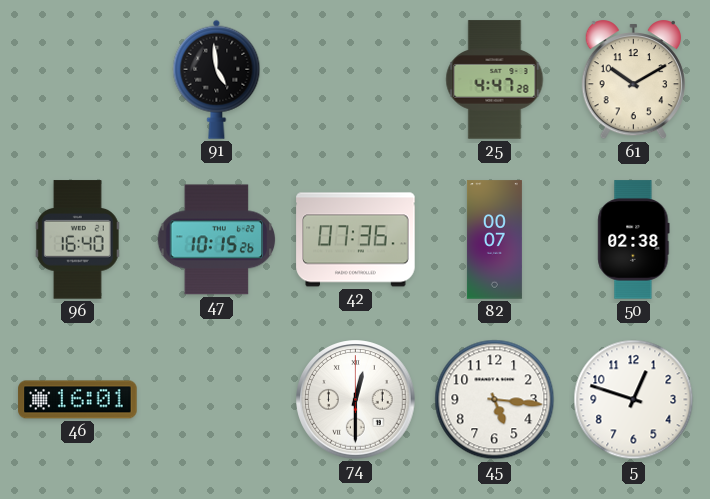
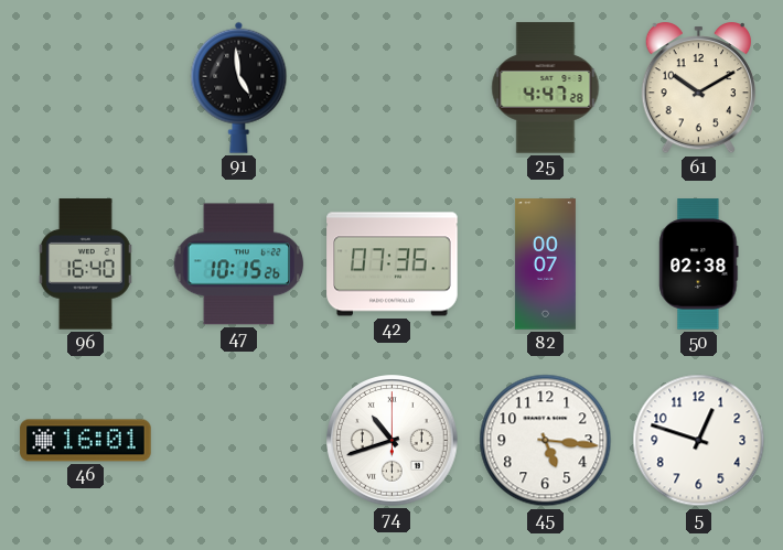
74: 12:30 -> 10:42
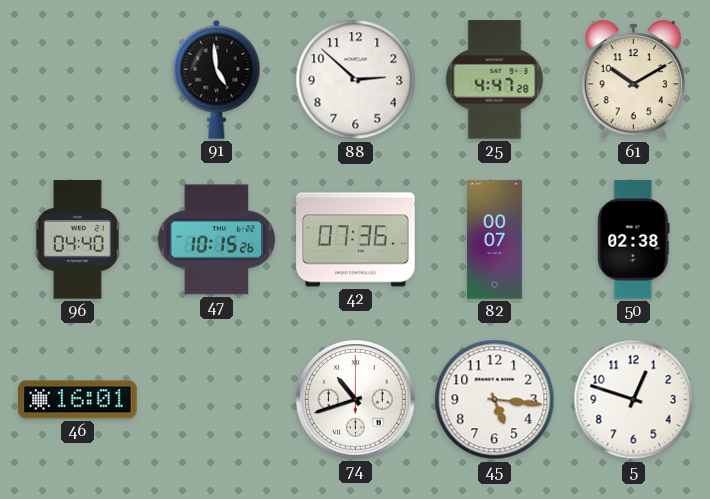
88: none -> 2:52
96: 16:40 -> 04:40
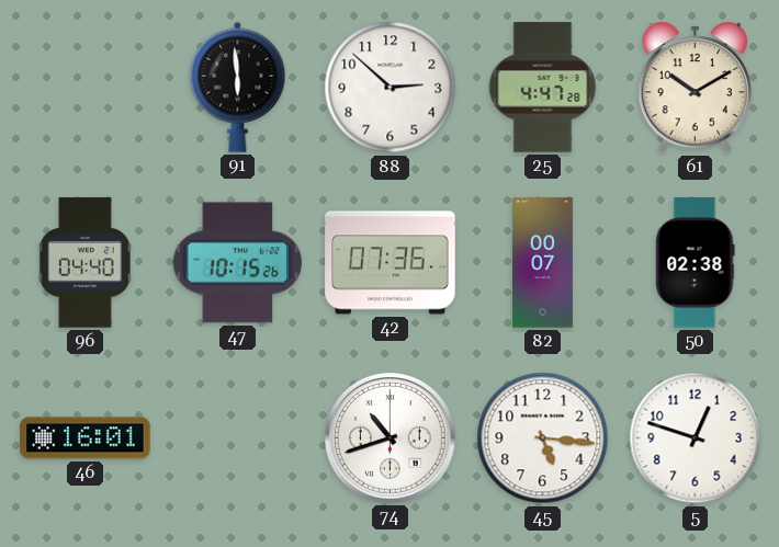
91: 4:59 -> 5:59
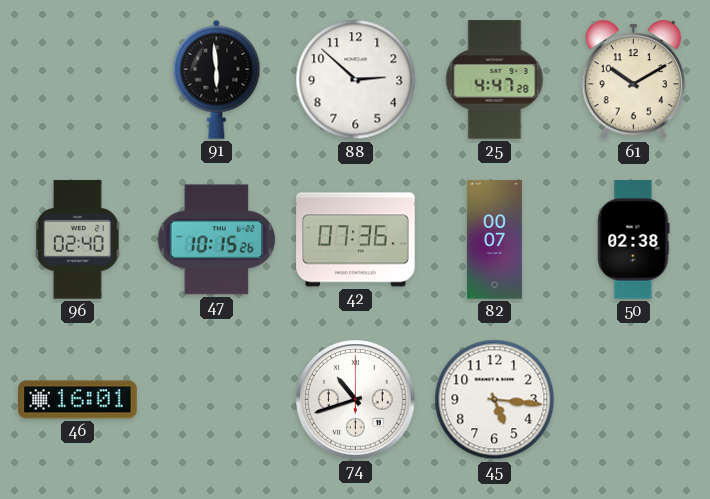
96: 04:40 -> 02:40
5: 12:48 -> none
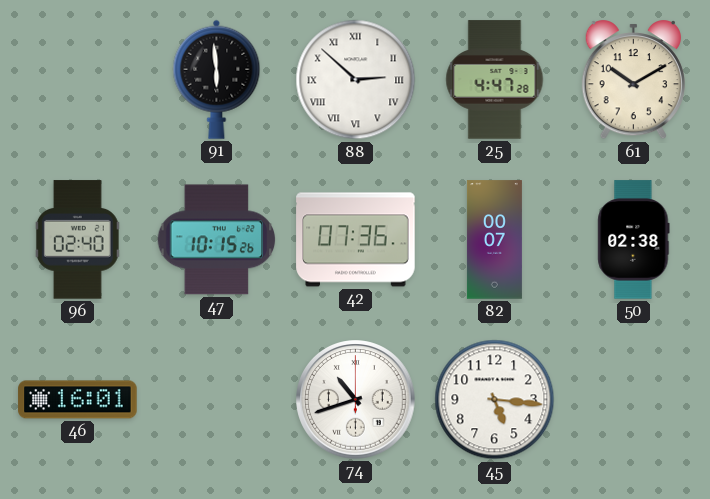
88 numerals: Arabic -> Roman
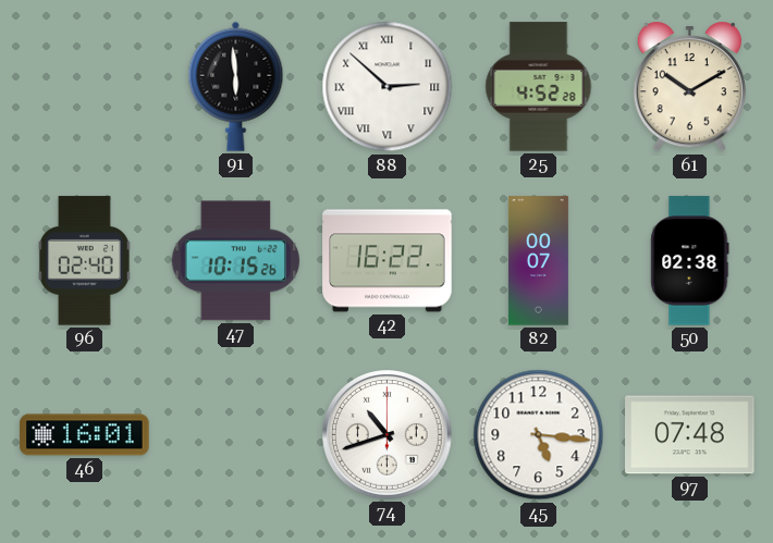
25: 4:47 -> 4:52
42: 07:36 -> 16:22
97: none -> 07:48
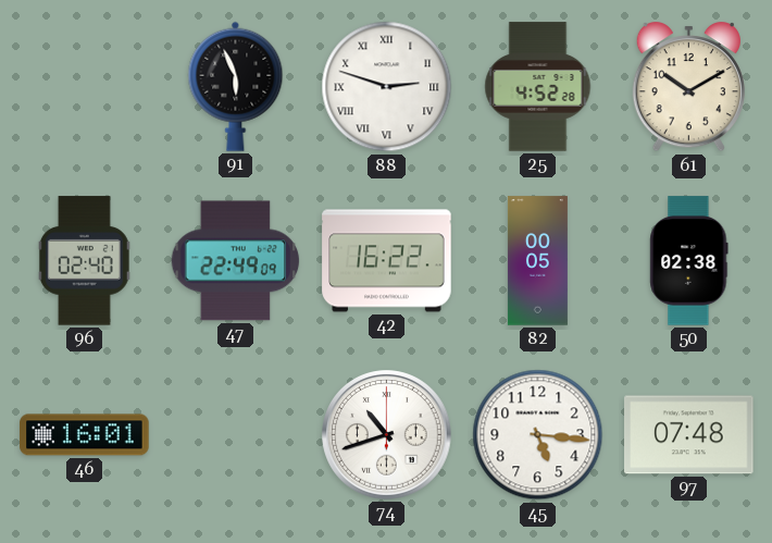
91: 5:59 -> 5:56
88: 2:52 -> 2:48
47: 10:15 -> 22:49
82: 00:07 -> 00:05
